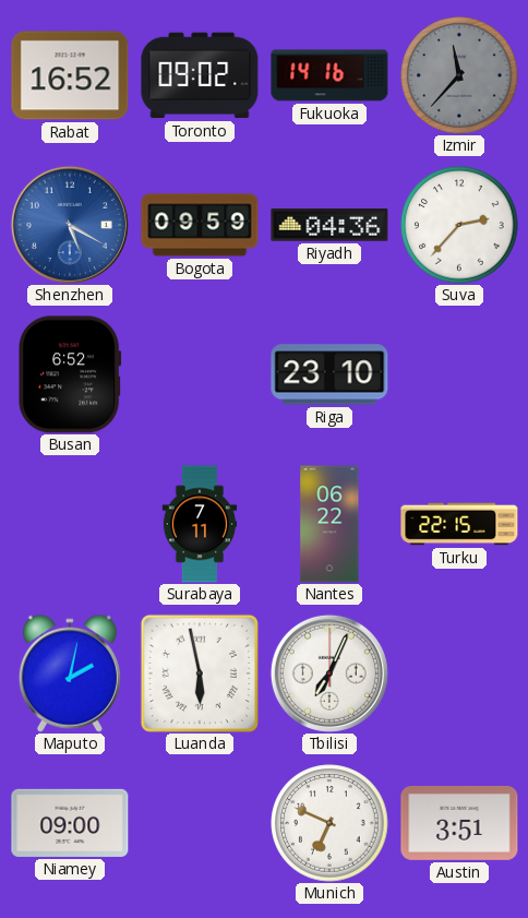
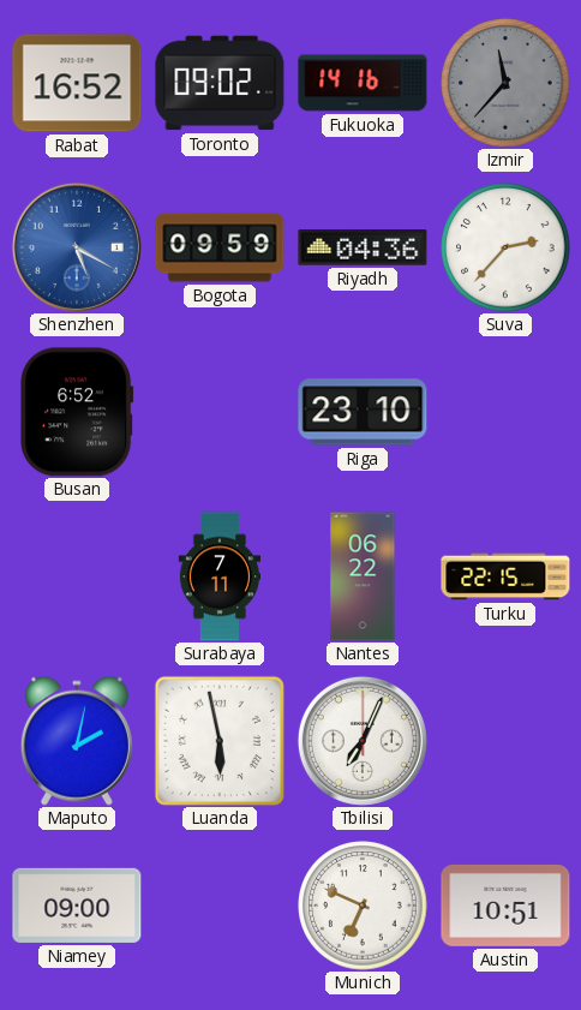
Austin: 3:51 -> 10:51
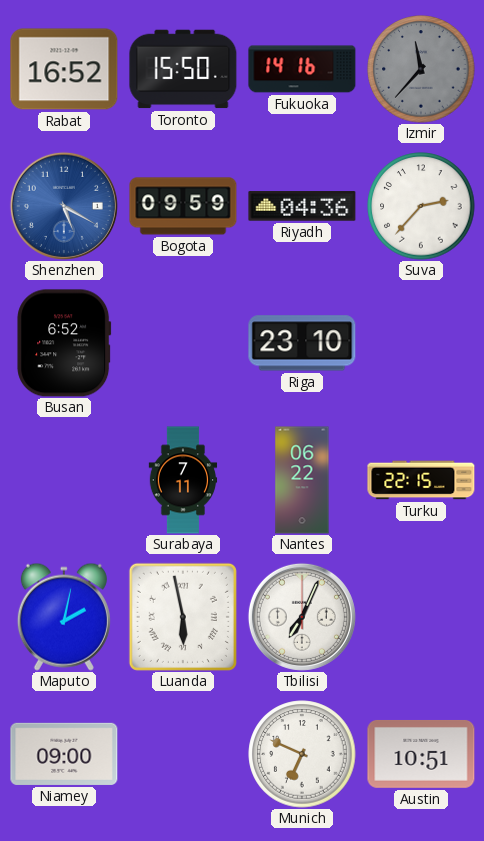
Toronto: 09:02 -> 15:50
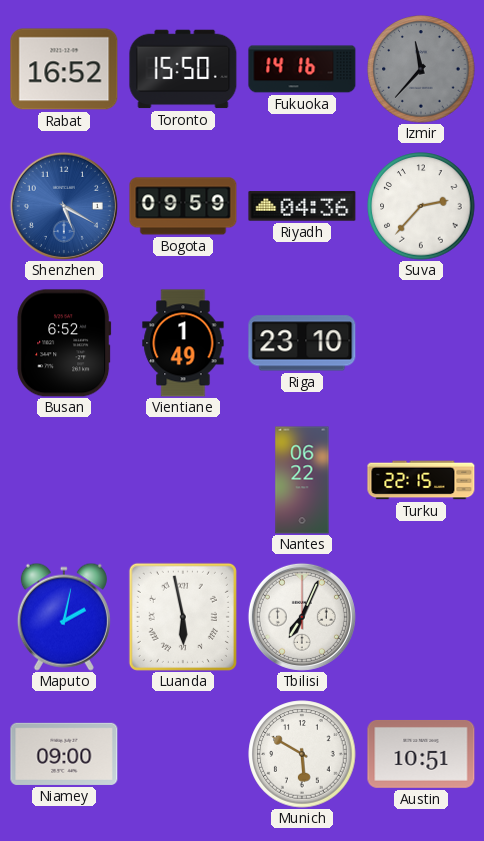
Vientiane: none -> 1:49
Surabaya: 7:11 -> none
Munich: 6:49 -> 5:50
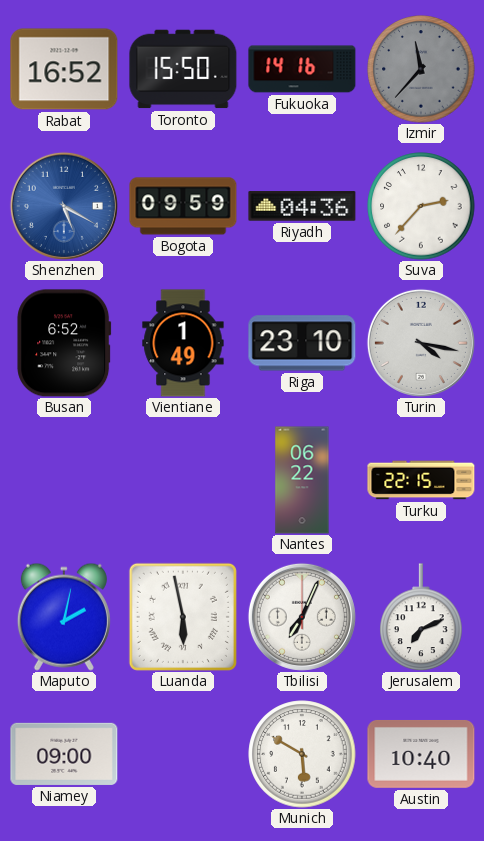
Turin: none -> 4:17
Jerusalem: none -> 7:11
Austin: 10:51 -> 10:40
